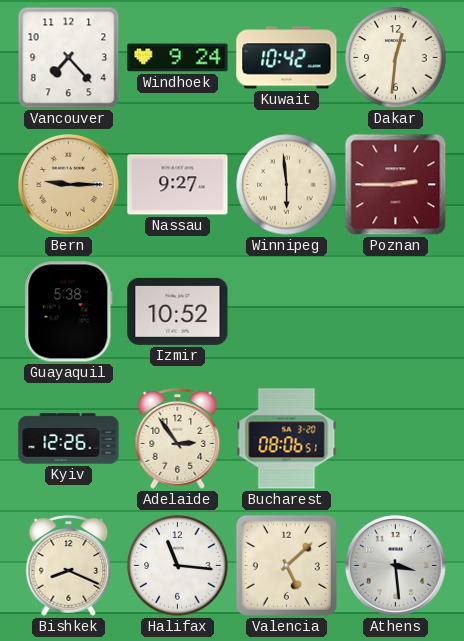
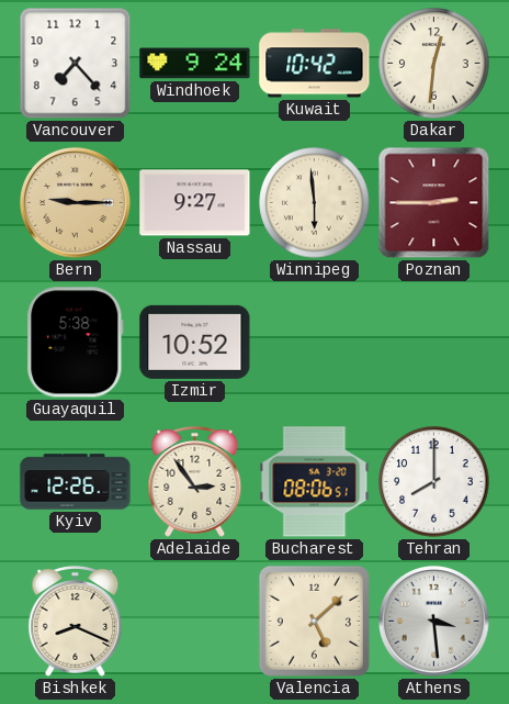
Tehran: none -> 8:00
Halifax: 11:16 -> none
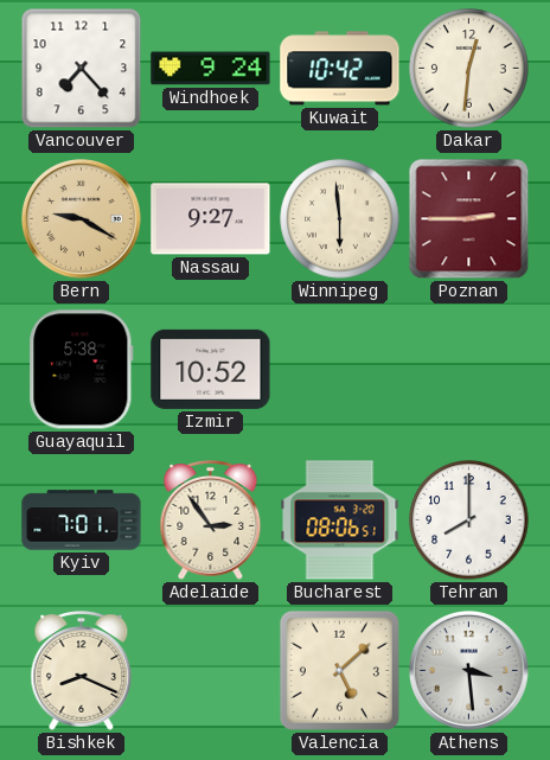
Bern: 9:15 -> 9:20
Kyiv: 12:26 -> 7:01
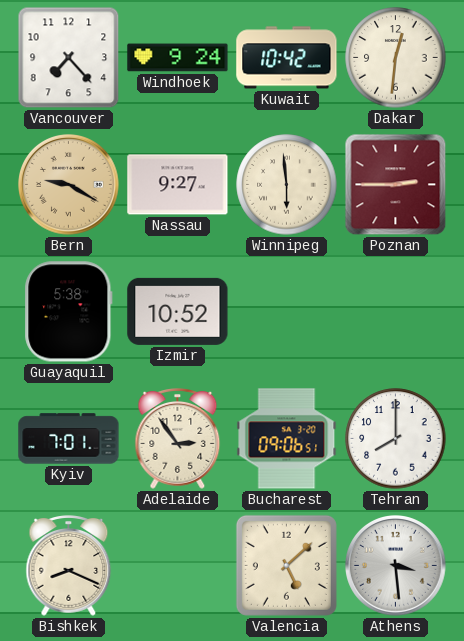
Bucharest: 08:06 -> 09:06
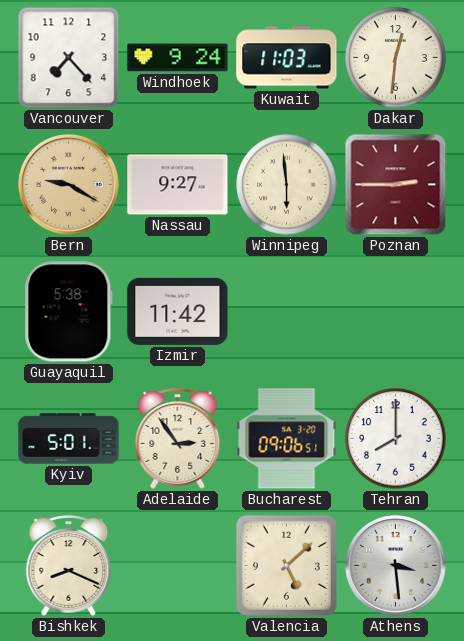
Kuwait: 10:42 -> 11:03
Izmir: 10:52 -> 11:42
Kyiv: 7:01 -> 5:01
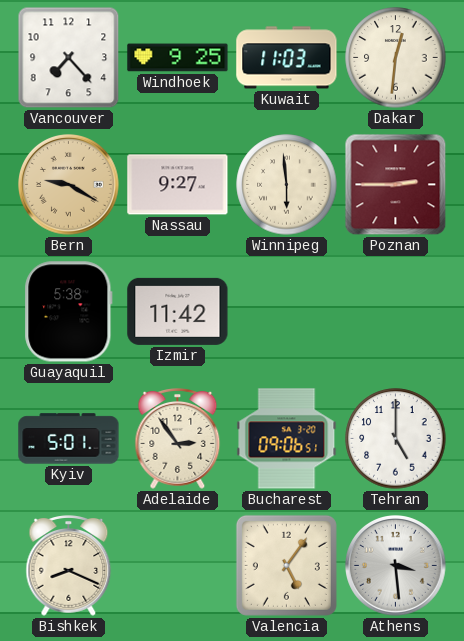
Windhoek: 9:24 -> 9:25
Tehran: 8:00 -> 5:00
Valencia: 5:08 -> 5:06
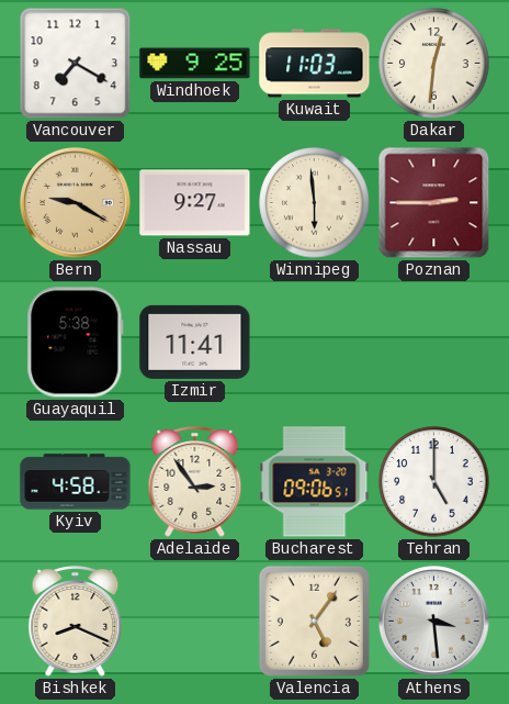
Vancouver: 7:23 -> 7:20
Izmir: 11:42 -> 11:41
Kyiv: 5:01 -> 4:58
